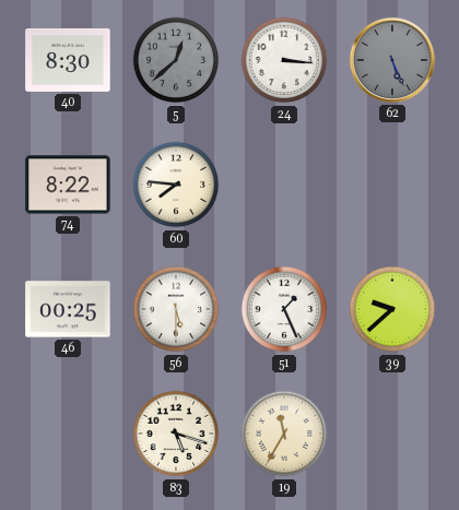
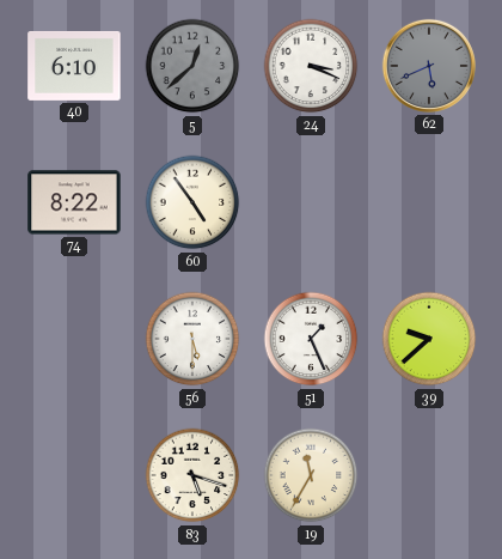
40: 8:30 -> 6:10
24: 3:16 -> 3:19
62: 5:26 -> 5:41
60: 7:46 -> 4:54
46: 00:25 -> none
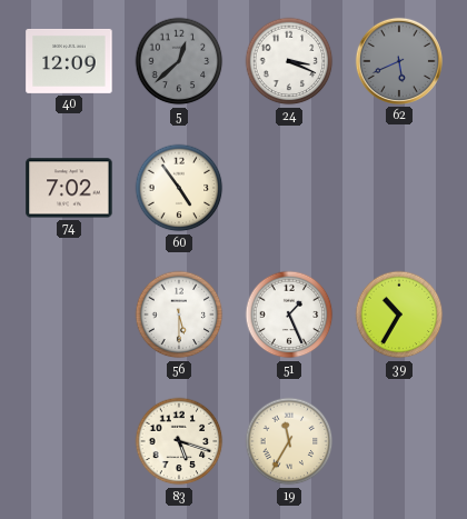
40: 6:10 -> 12:09
74: 8:22 -> 7:02
39: 9:38 -> 10:35
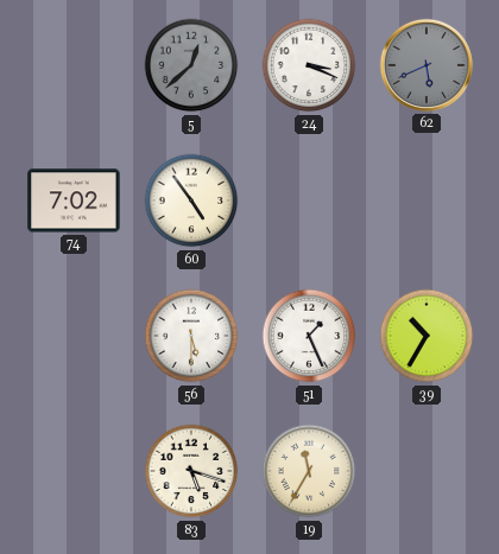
40: 12:09 -> none
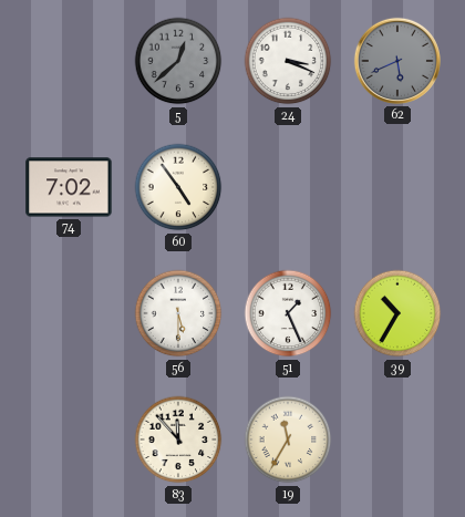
83: 5:18 -> 11:53
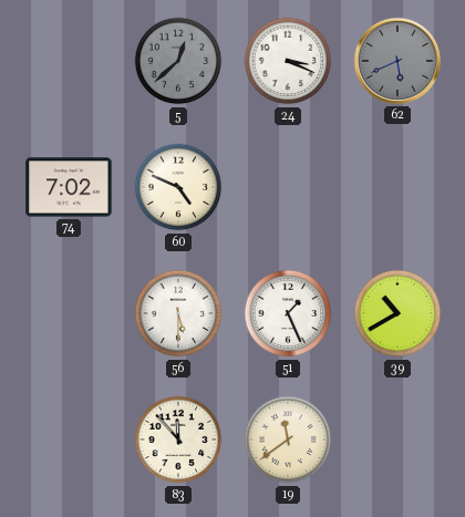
60: 4:54 -> 4:49
39: 10:35 -> 10:40
19: 11:35 -> 11:39
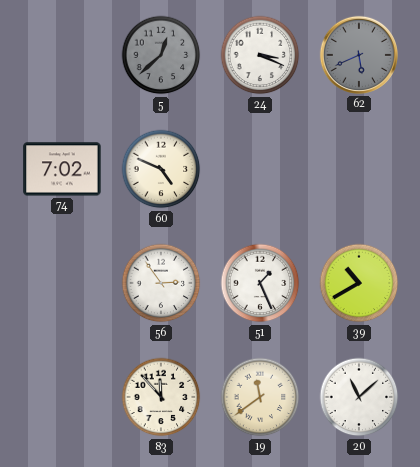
56: 5:30 -> 2:54
20: none -> 11:08
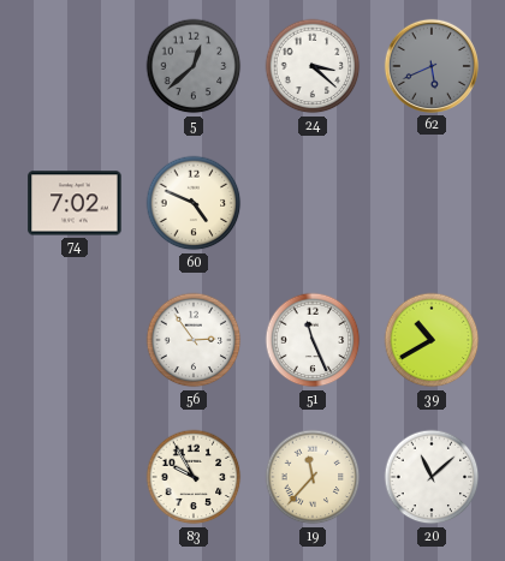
24: 3:19 -> 3:22
51: 1:26 -> 11:26
83: 11:53 -> 9:55
19: 11:39 -> 11:37
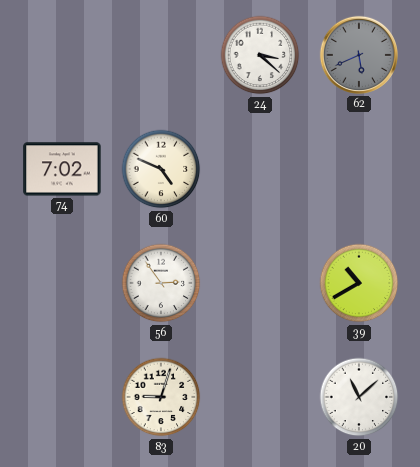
5: 12:38 -> none
51: 11:26 -> none
83: 9:55 -> 9:03
19: 11:37 -> none
